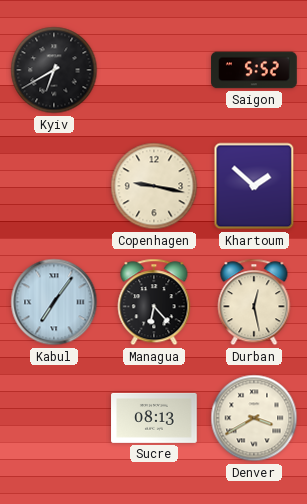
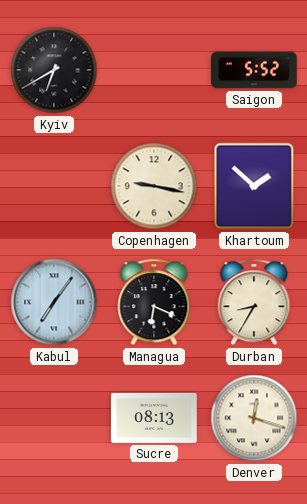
Managua: 6:23 -> 6:19
Durban: 12:28 -> 8:35
Denver: 3:40 -> 12:18
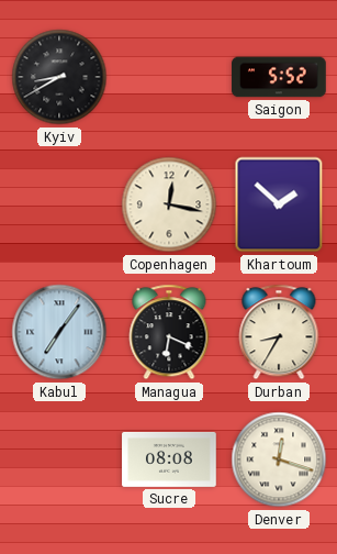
Kyiv: 6:40 -> 8:40
Copenhagen: 9:17 -> 12:17
Sucre: 08:13 -> 08:08
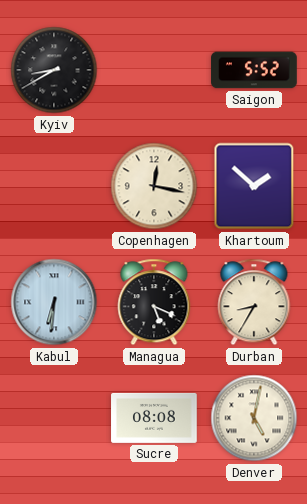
Kabul: 7:06 -> 6:31
Managua: 6:19 -> 5:19
Denver: 12:18 -> 5:02
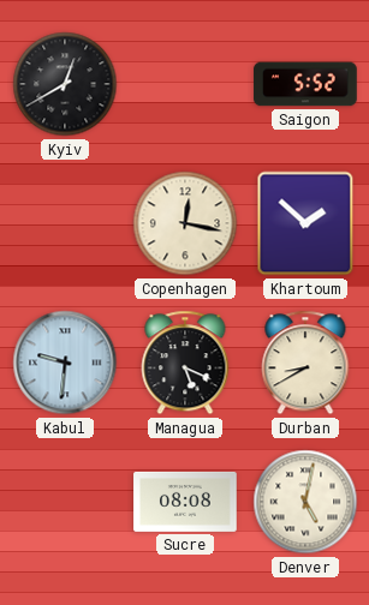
Kyiv: 8:40 -> 12:40
Kabul: 6:31 -> 9:31
Durban: 8:35 -> 8:40
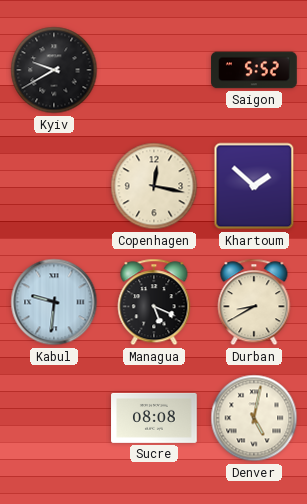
Kyiv: 12:40 -> 9:40
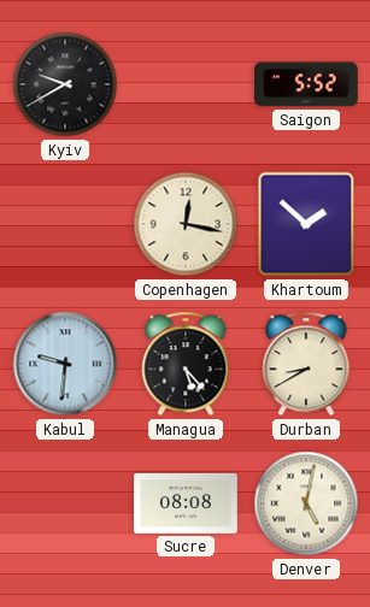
Managua: 5:19 -> 5:23
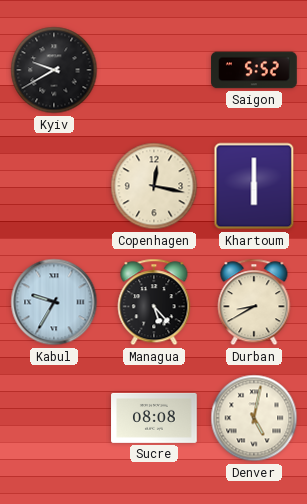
Khartoum: 1:52 -> 6:00
Kabul: 9:31 -> 9:35
